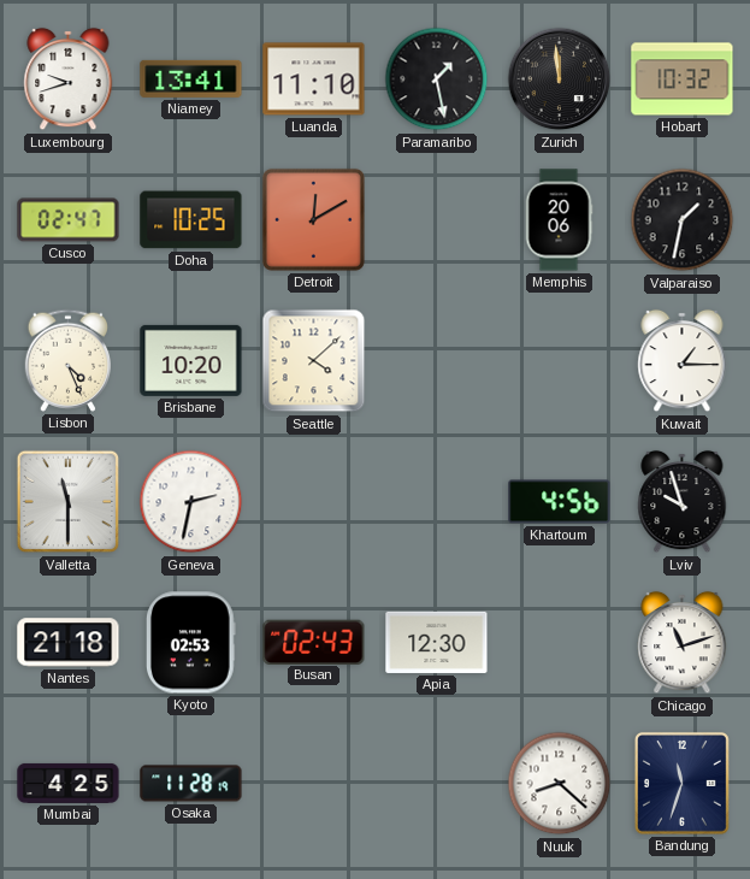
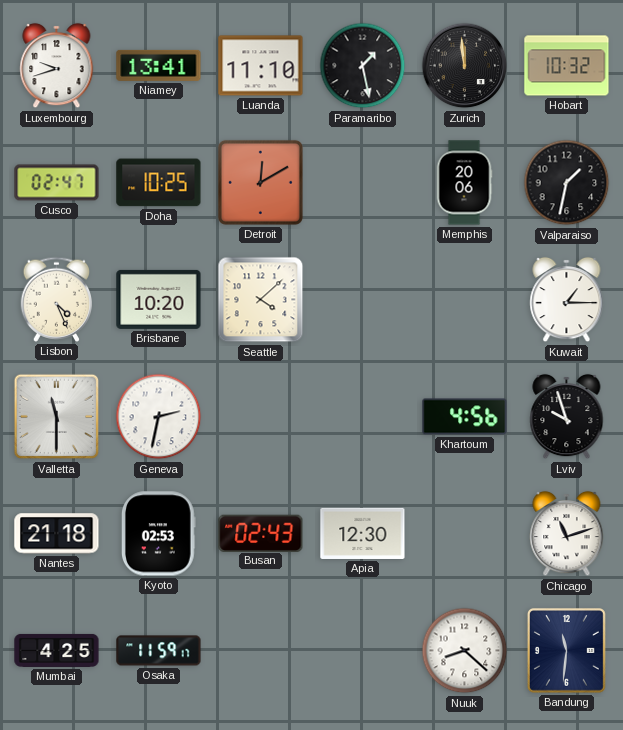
Osaka: 11:28 -> 11:59
Bandung: 11:33 -> 11:31
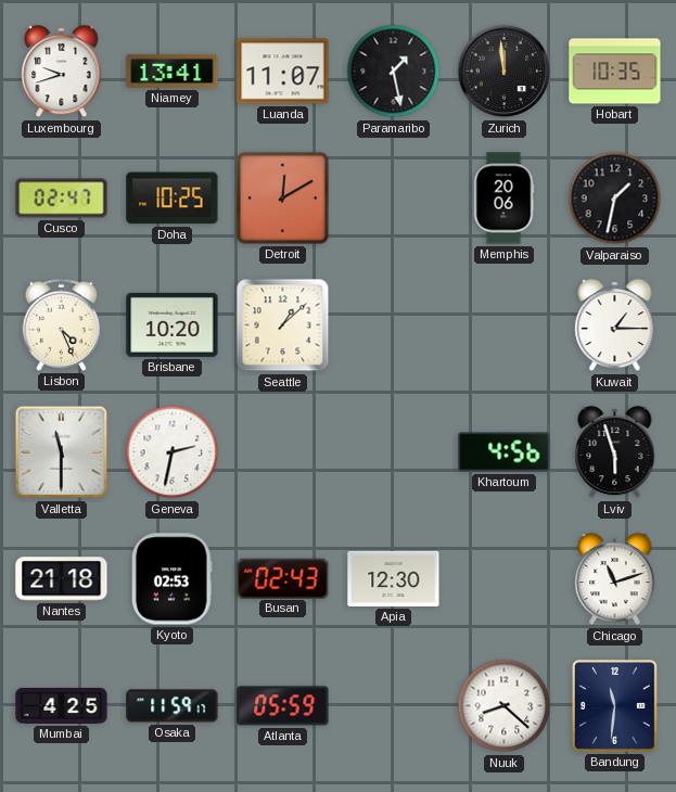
Luanda: 11:10 -> 11:07
Hobart: 10:32 -> 10:35
Seattle: 4:08 -> 1:08
Lviv: 9:57 -> 5:57
Atlanta: none -> 05:59
